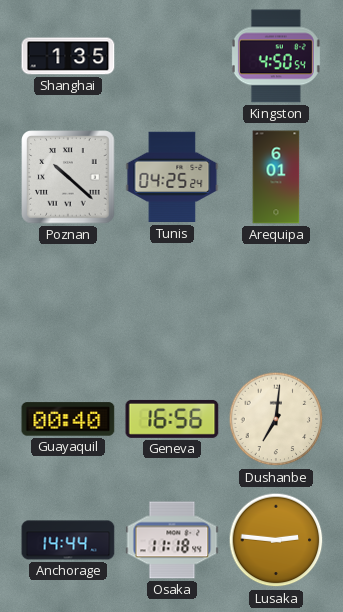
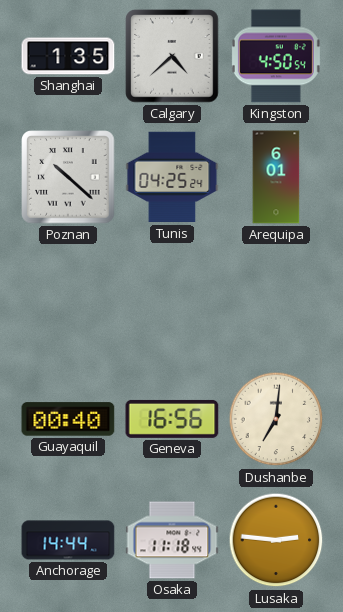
Calgary: none -> 4:38
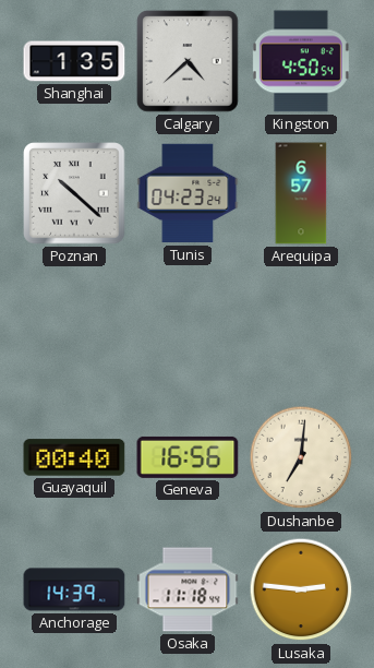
Tunis: 04:25 -> 04:23
Arequipa: 6:01 -> 6:57
Anchorage: 14:44 -> 14:39
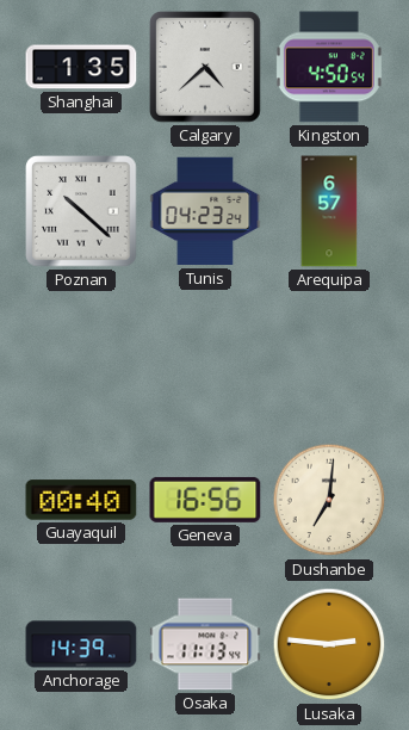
Osaka: 11:18 -> 11:13
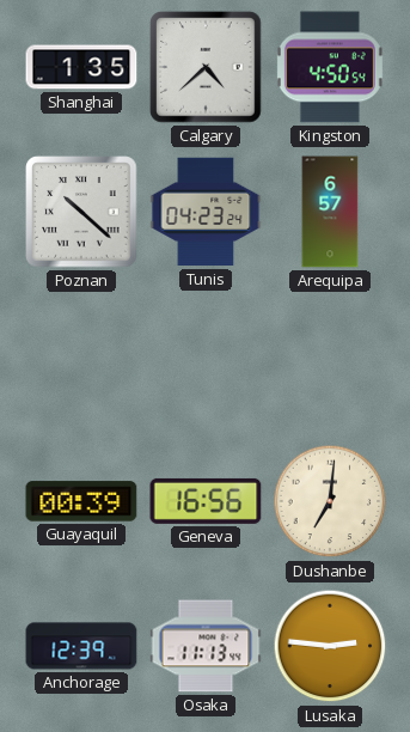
Guayaquil: 00:40 -> 00:39
Anchorage: 14:39 -> 12:39
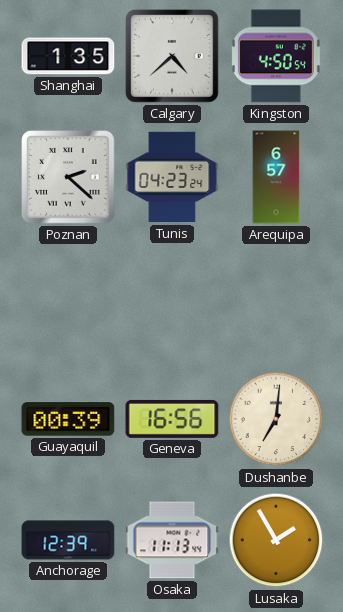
Poznan: 10:22 -> 2:22
Lusaka: 2:46 -> 1:55
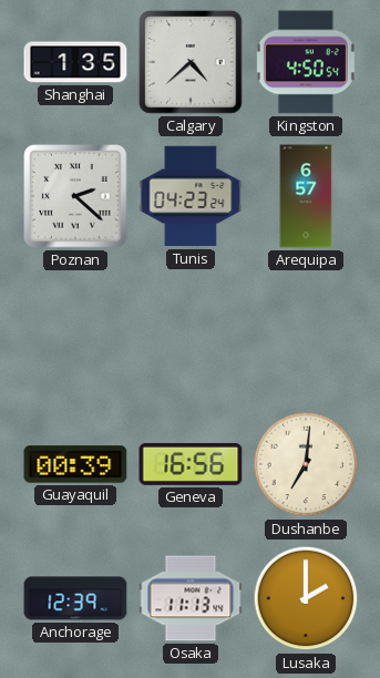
Lusaka: 1:55 -> 2:00
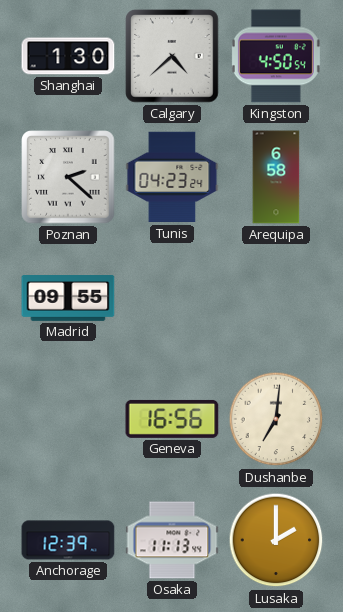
Shanghai: 1:35 -> 1:30
Arequipa: 6:57 -> 6:58
Madrid: none -> 09:55
Guayaquil: 00:39 -> none
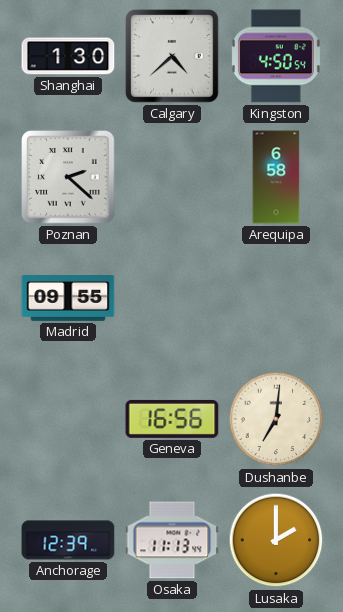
Tunis: 04:23 -> none
